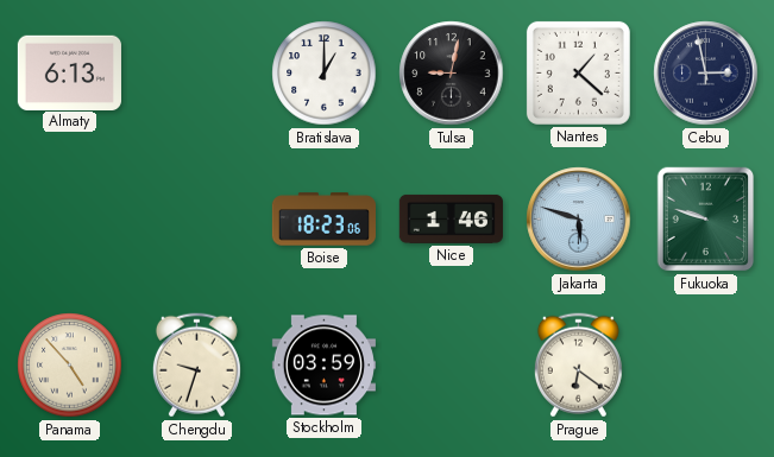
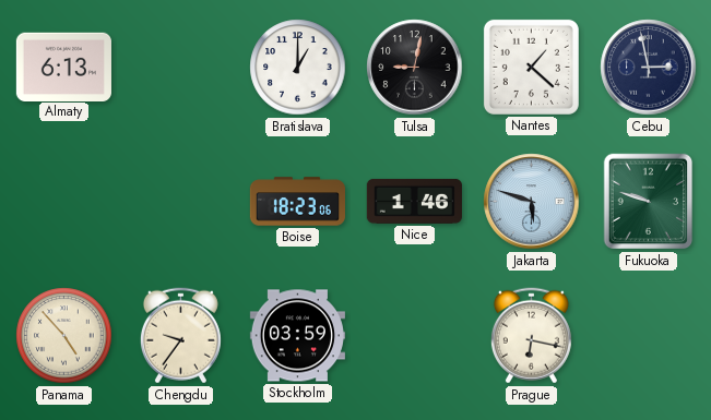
Chengdu: 9:33 -> 9:36
Prague: 6:21 -> 6:17
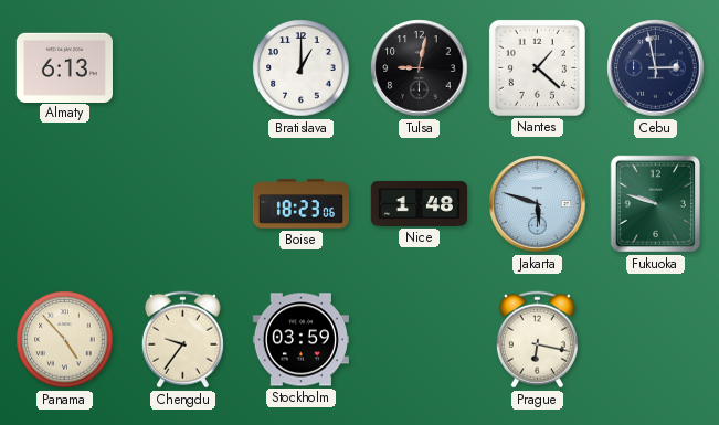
Nice: 1:46 -> 1:48
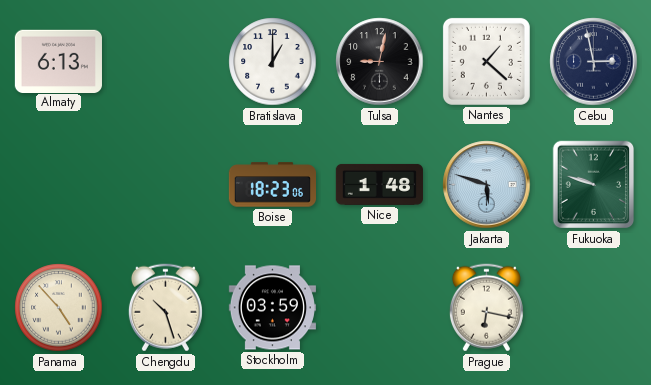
Chengdu: 9:36 -> 10:27
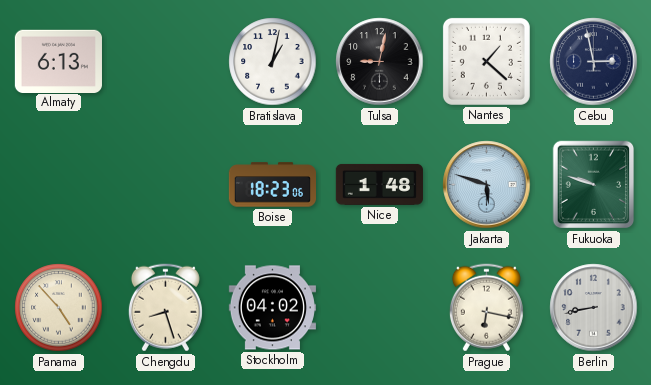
Bratislava: 1:00 -> 1:02
Chengdu: 10:27 -> 8:27
Stockholm: 03:59 -> 04:02
Berlin: none -> 8:43
